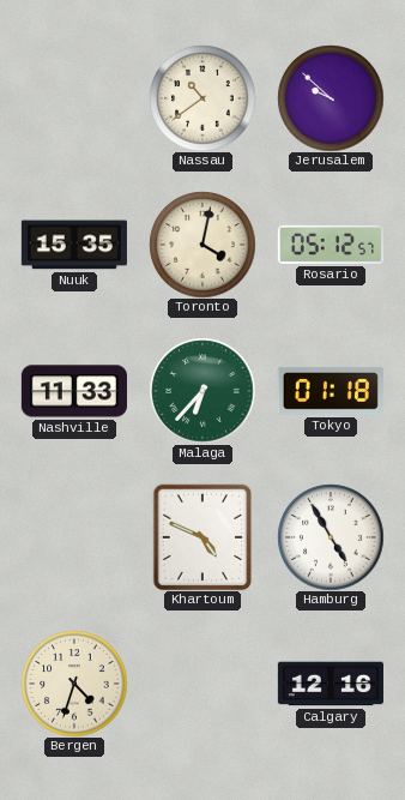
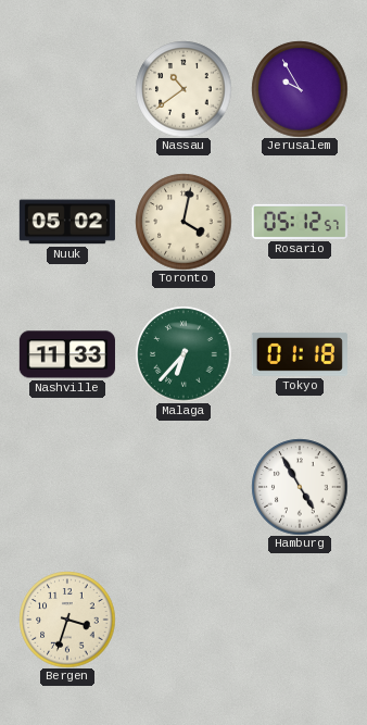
Jerusalem: 9:52 -> 9:55
Nuuk: 15:35 -> 05:02
Khartoum: 4:49 -> none
Bergen: 4:33 -> 3:33
Calgary: 12:16 -> none
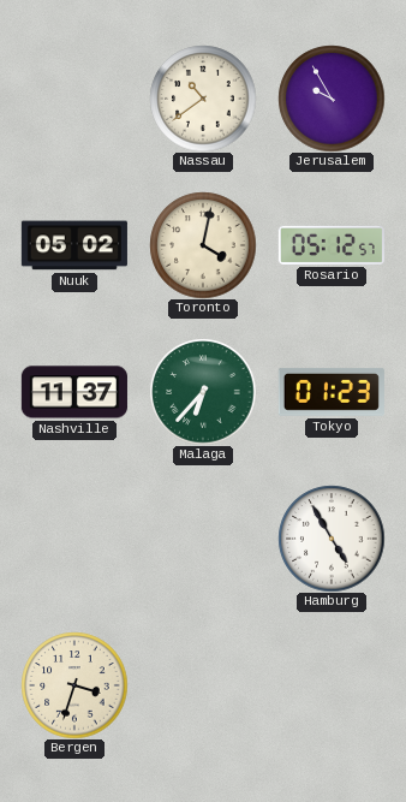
Nashville: 11:33 -> 11:37
Tokyo: 01:18 -> 01:23
